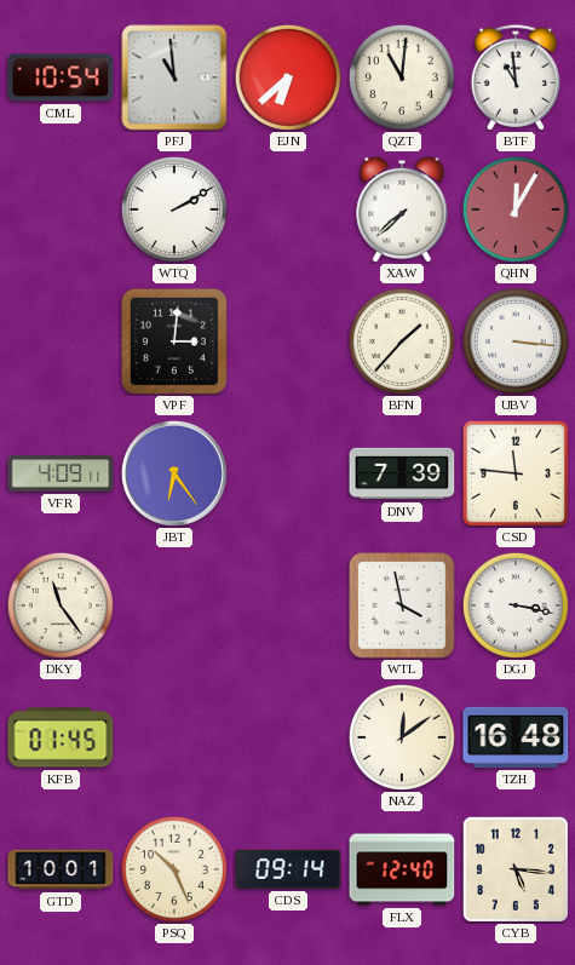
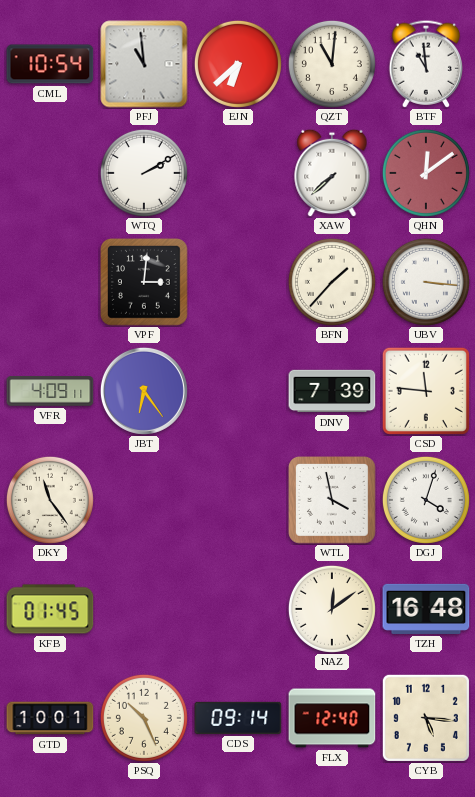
QHN: 12:05 -> 12:09
DGJ: 3:17 -> 4:03
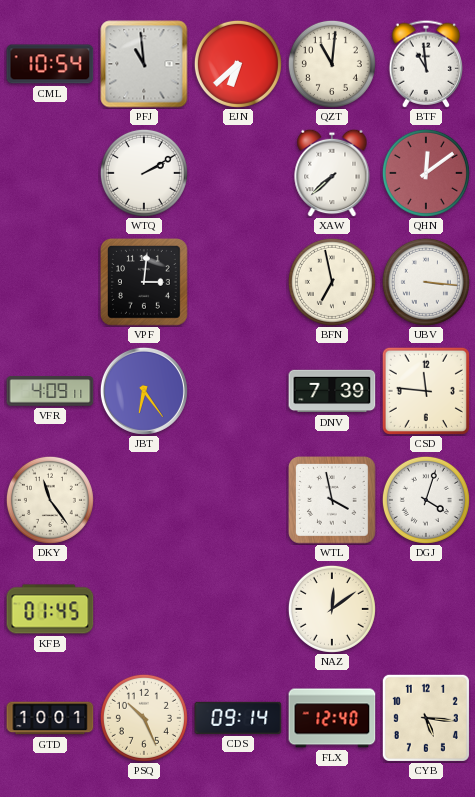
BFN: 1:37 -> 6:58
TZH: 16:48 -> none
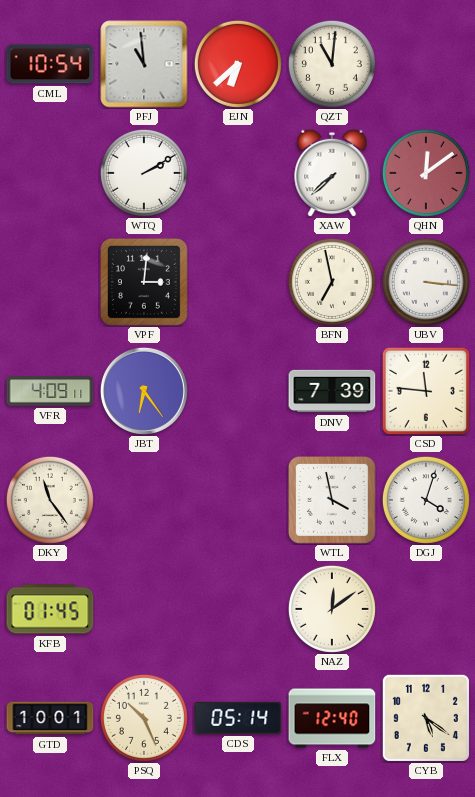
BTF: 10:59 -> none
CDS: 09:14 -> 05:14
CYB: 5:16 -> 5:21
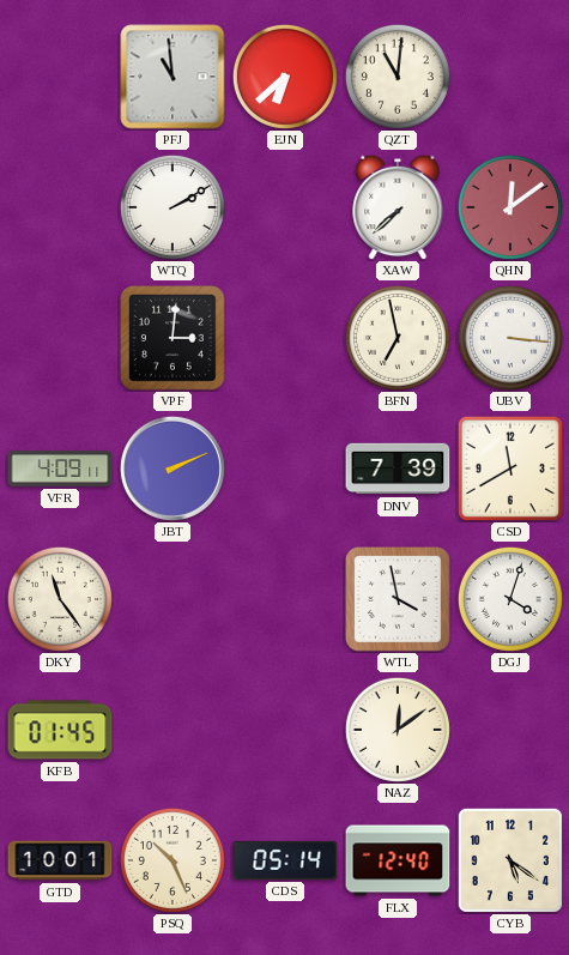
CML: 10:54 -> none
JBT: 6:24 -> 2:11
CSD: 11:46 -> 11:40
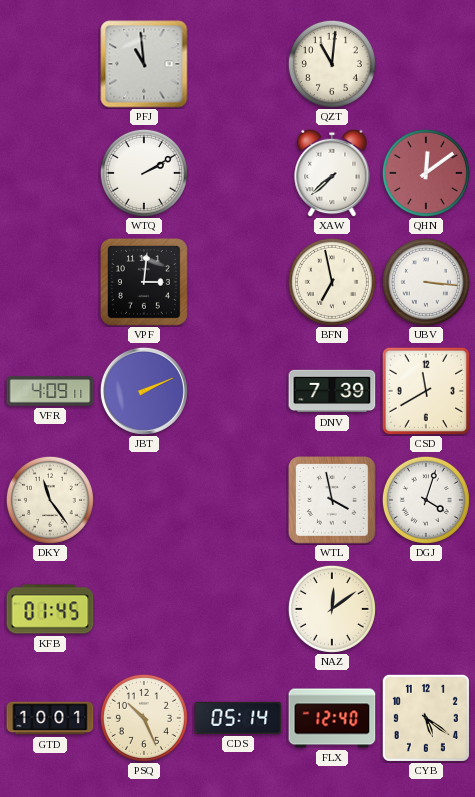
EJN: 6:38 -> none
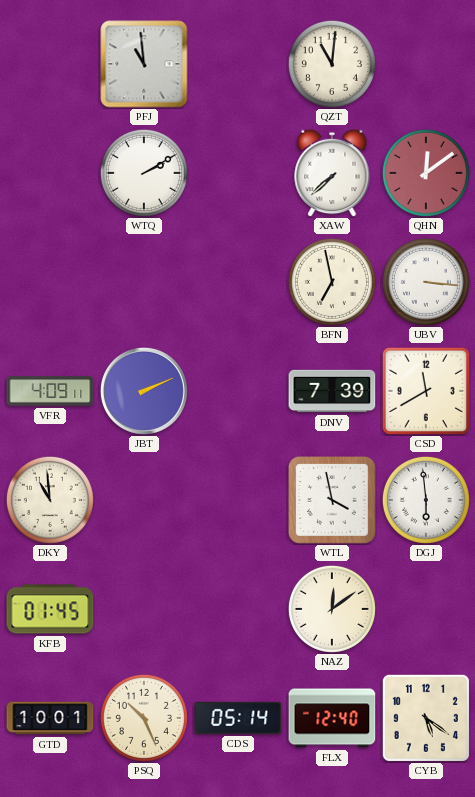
VPF: 3:01 -> none
DKY: 11:24 -> 10:59
DGJ: 4:03 -> 5:59
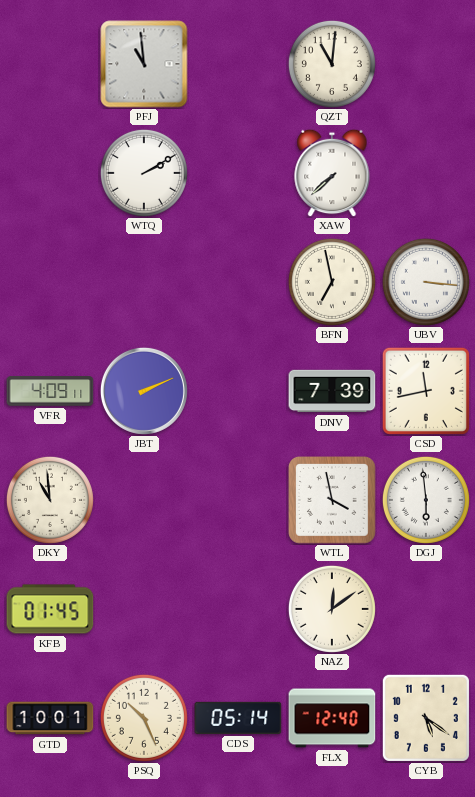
QHN: 12:09 -> none
CSD: 11:40 -> 11:43
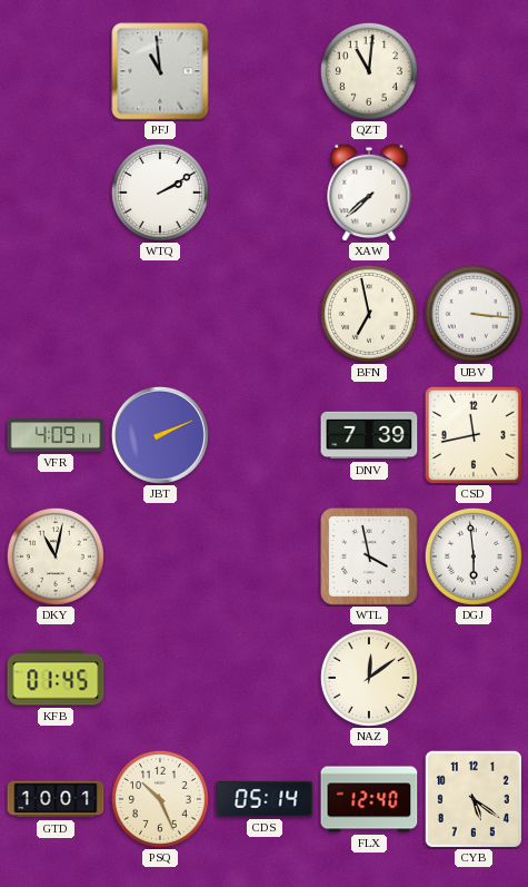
DKY: 10:59 -> 11:02
